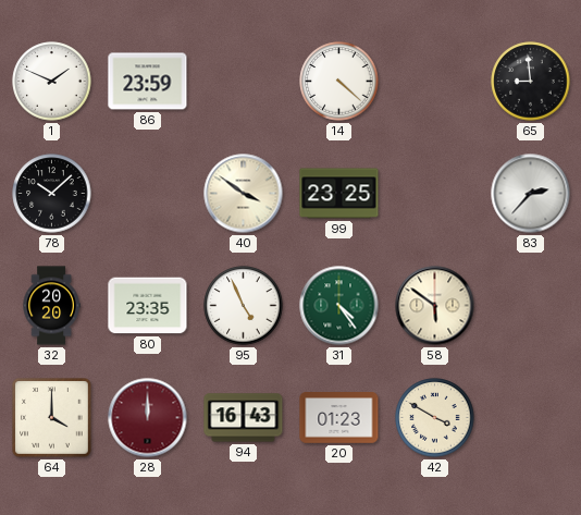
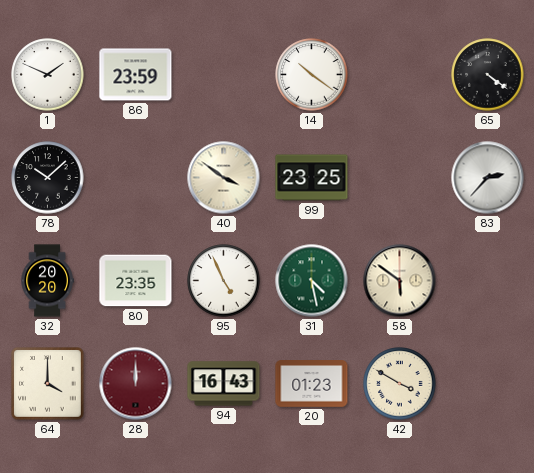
14: 4:22 -> 10:21
65: 8:59 -> 4:21
31: 4:24 -> 4:28
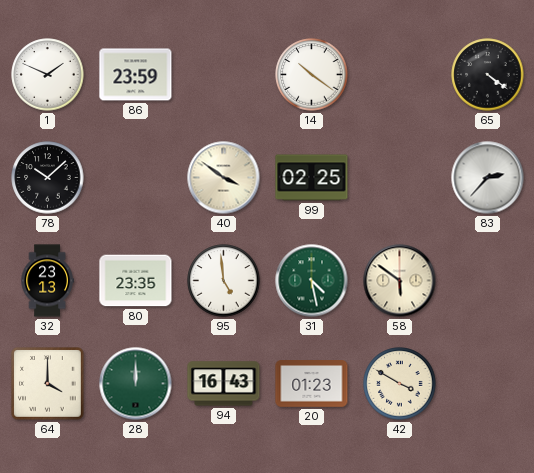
99: 23:25 -> 02:25
32: 20:20 -> 23:13
95: 4:56 -> 4:59
28 dial: burgundy -> green
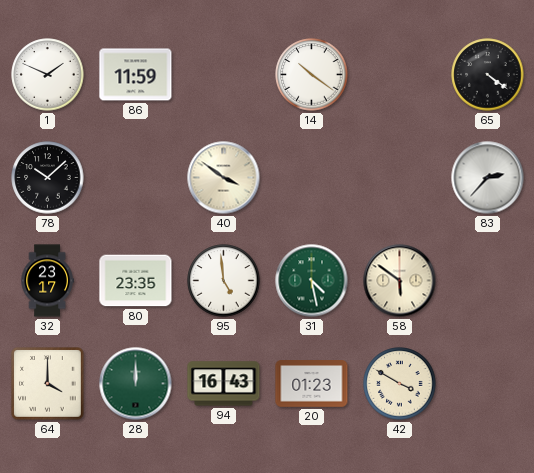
86: 23:59 -> 11:59
99: 02:25 -> none
32: 23:13 -> 23:17
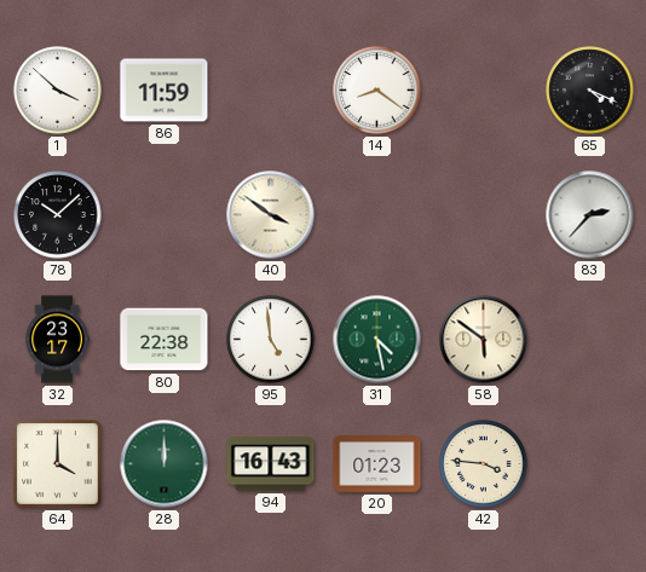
1: 1:49 -> 3:52
14: 10:21 -> 8:21
65: 4:21 -> 4:19
80: 23:35 -> 22:38
42: 3:50 -> 3:46
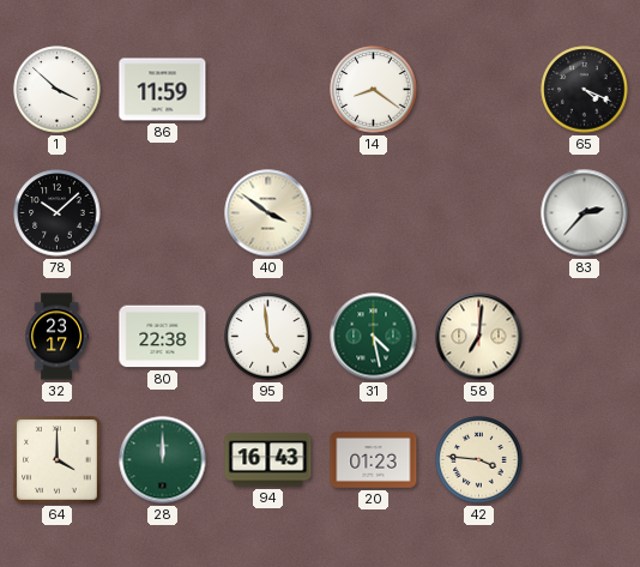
58: 5:51 -> 7:01
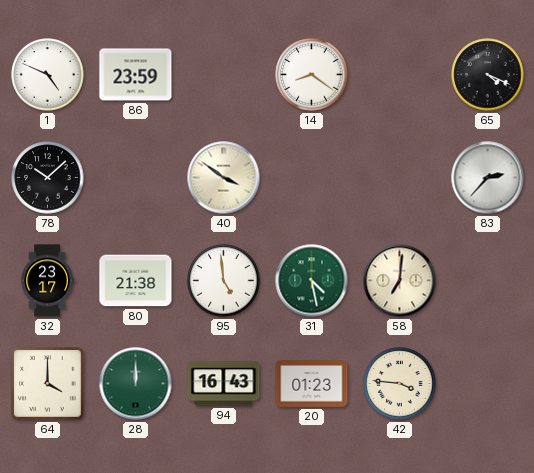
1: 3:52 -> 4:49
86: 11:59 -> 23:59
80: 22:38 -> 21:38
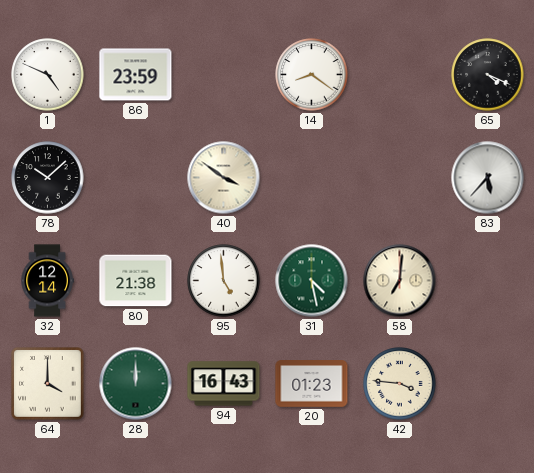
83: 2:37 -> 5:37
32: 23:17 -> 12:14
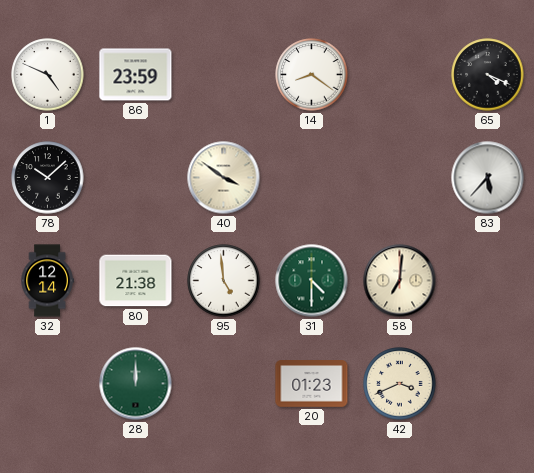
31: 4:28 -> 4:30
64: 4:00 -> none
94: 16:43 -> none
42: 3:46 -> 3:41
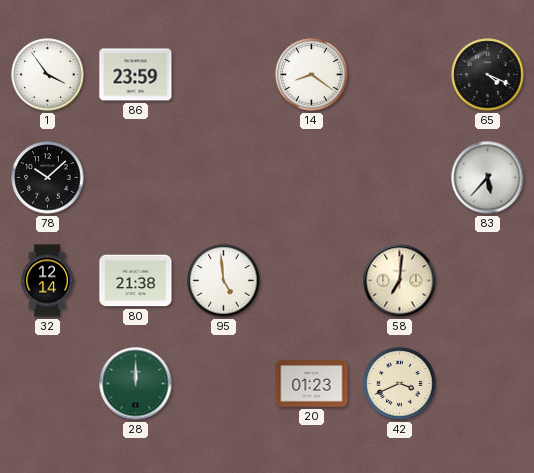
1: 4:49 -> 3:54
40: 3:51 -> none
31: 4:30 -> none
